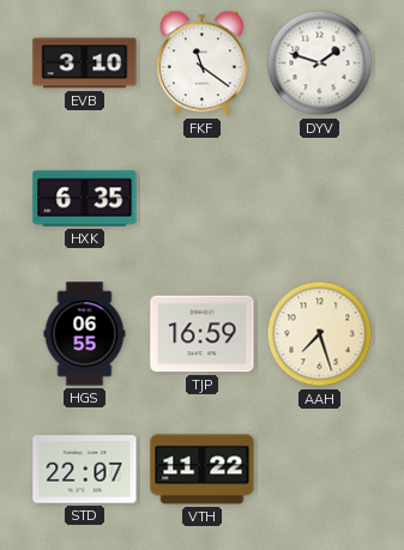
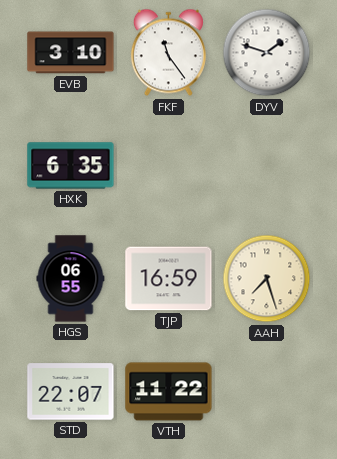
FKF: 11:21 -> 11:24
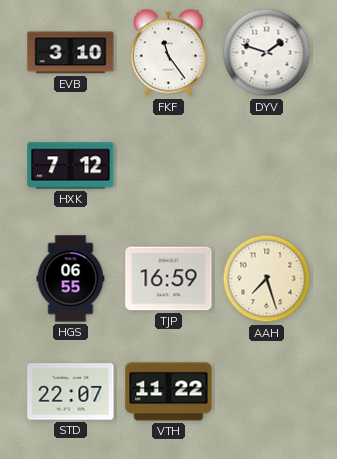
HXK: 6:35 -> 7:12
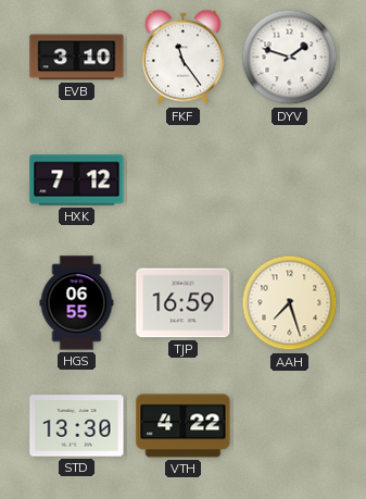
STD: 22:07 -> 13:30
VTH: 11:22 -> 4:22
